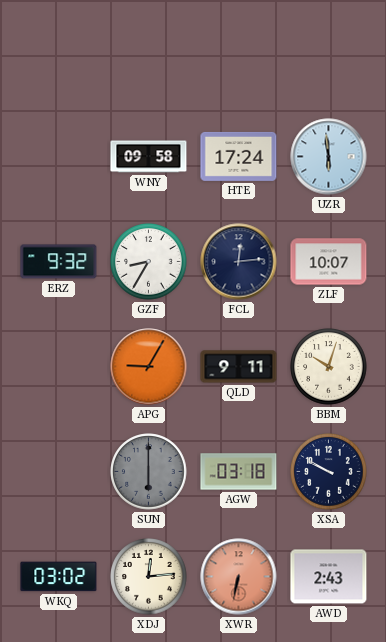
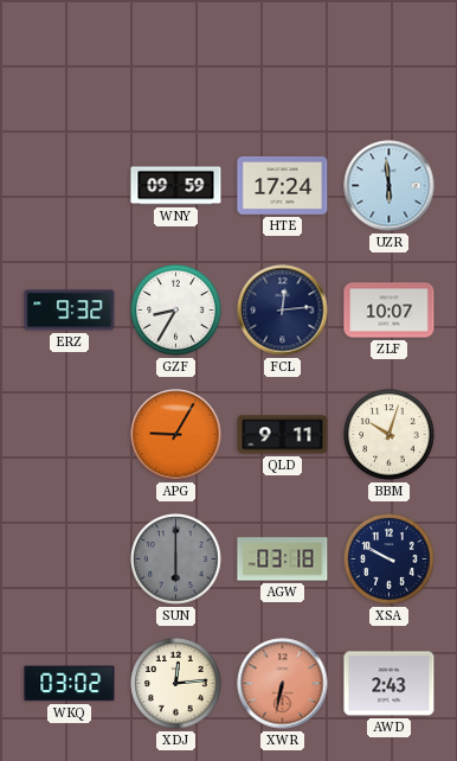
WNY: 09:58 -> 09:59
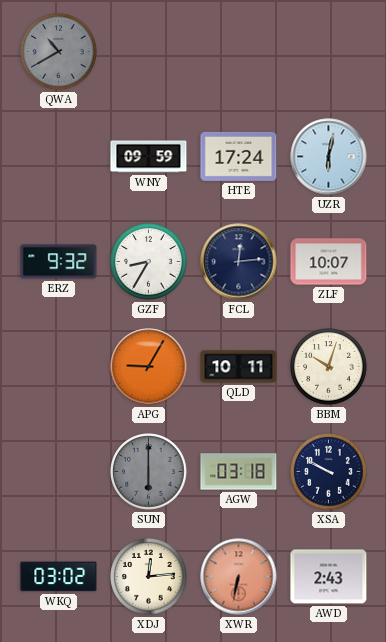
QWA: none -> 10:40
UZR: 5:59 -> 6:02
QLD: 9:11 -> 10:11
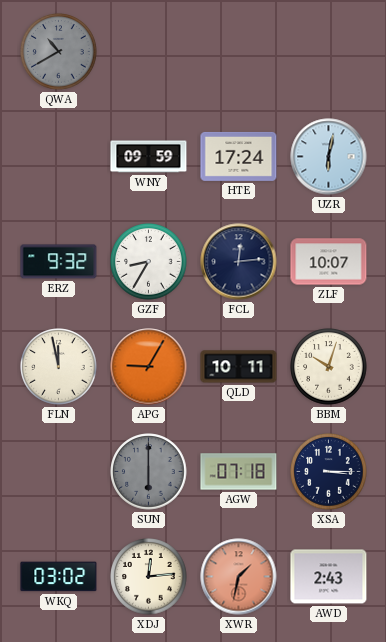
FLN: none -> 11:58
AGW: 03:18 -> 07:18
XSA: 9:50 -> 3:15
XWR: 6:32 -> 1:32
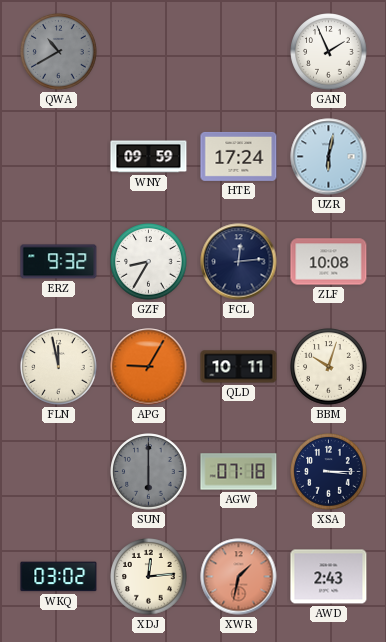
GAN: none -> 1:56
ZLF: 10:07 -> 10:08
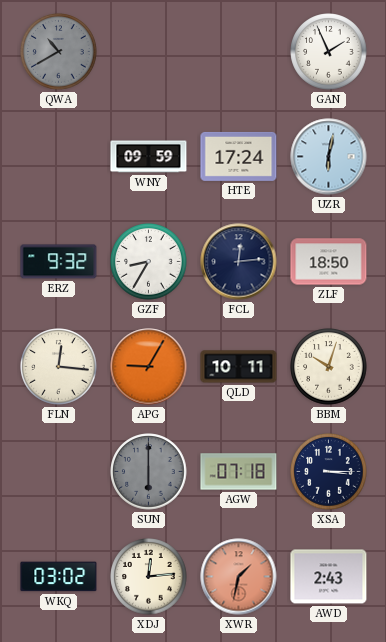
ZLF: 10:08 -> 18:50
FLN: 11:58 -> 12:16
